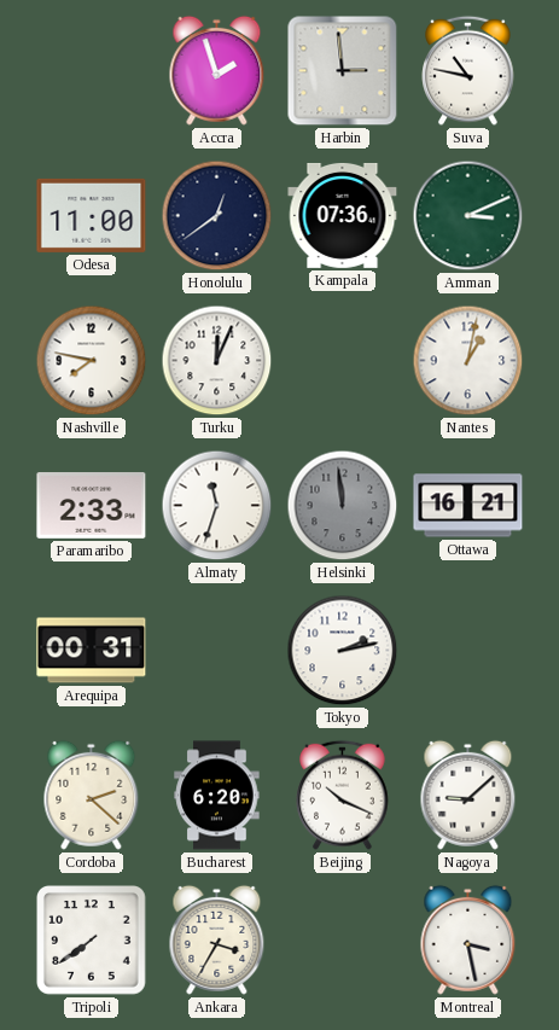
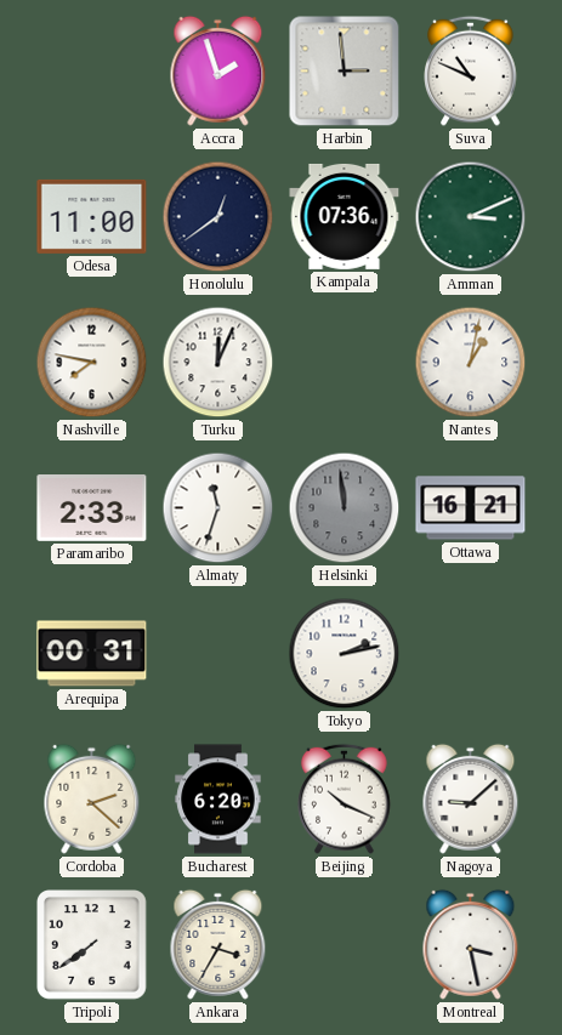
Suva: 10:47 -> 10:49
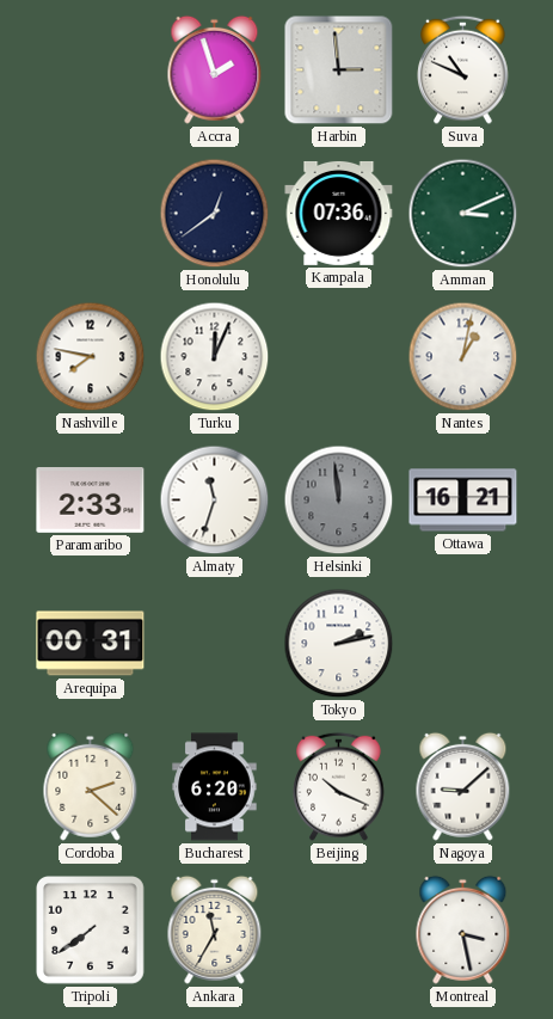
Odesa: 11:00 -> none
Ankara: 3:35 -> 11:35
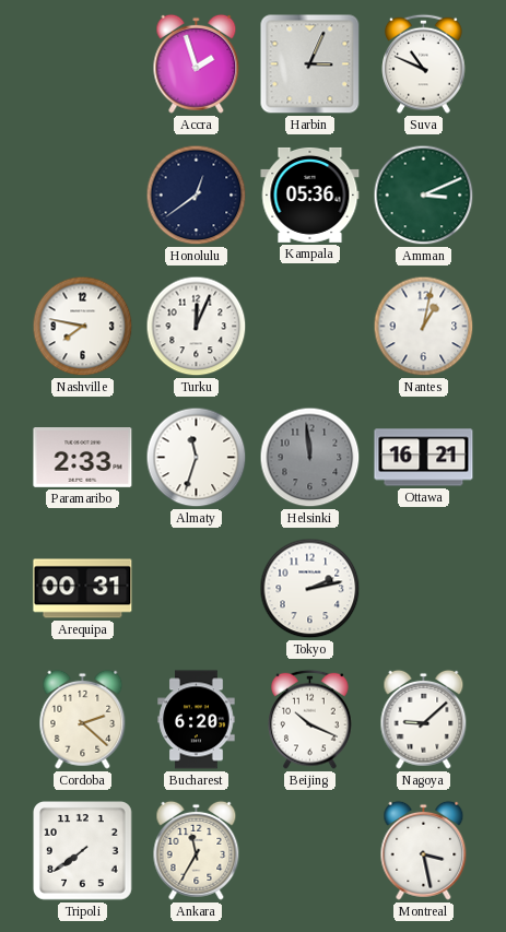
Harbin: 2:59 -> 3:04
Kampala: 07:36 -> 05:36
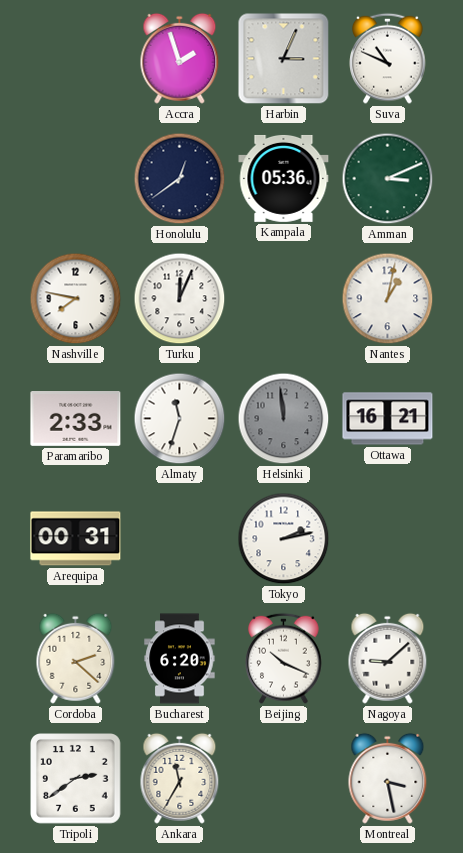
Tripoli: 7:39 -> 2:39
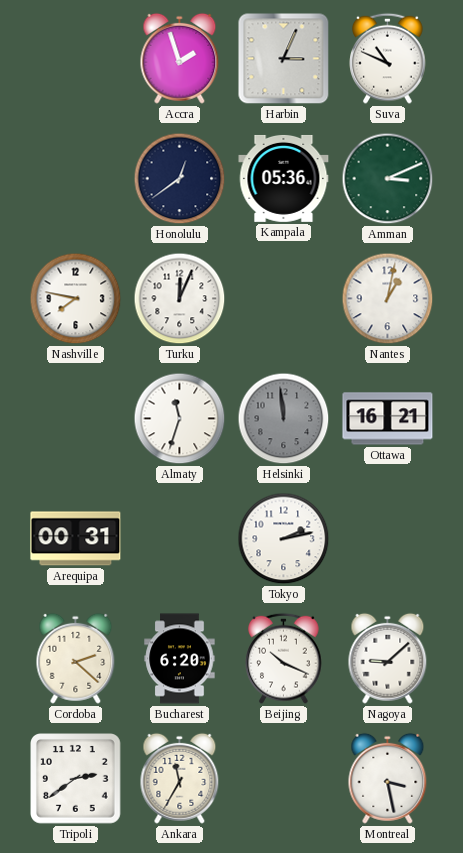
Paramaribo: 2:33 -> none
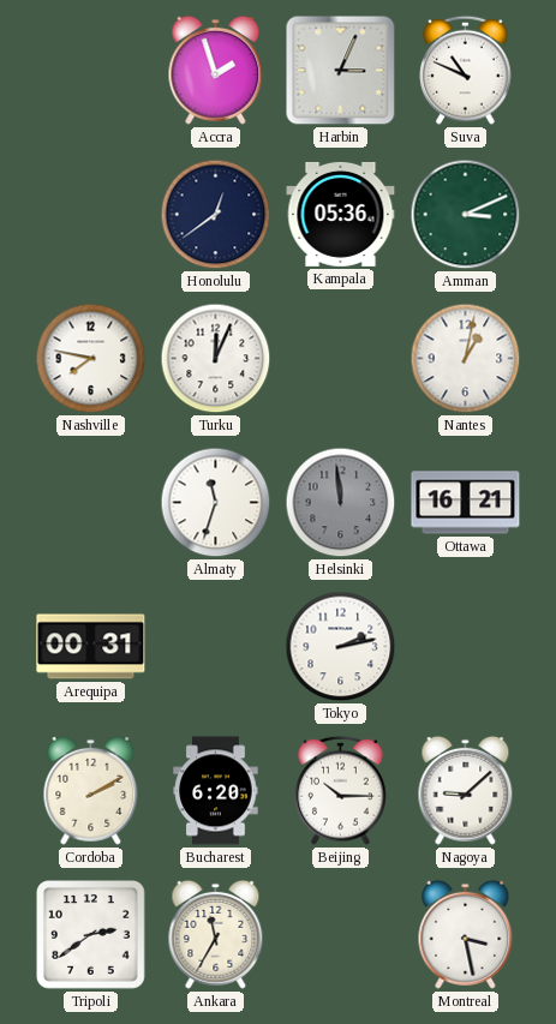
Cordoba: 2:22 -> 2:10
Beijing: 10:19 -> 10:15
